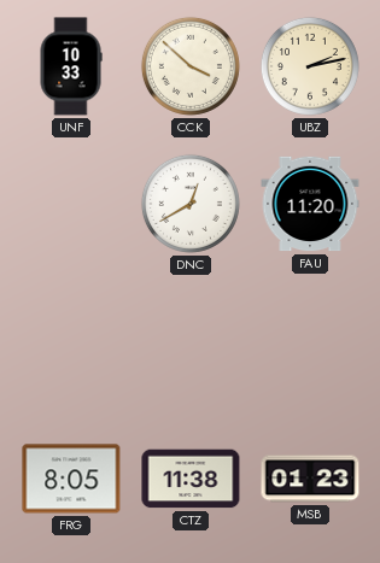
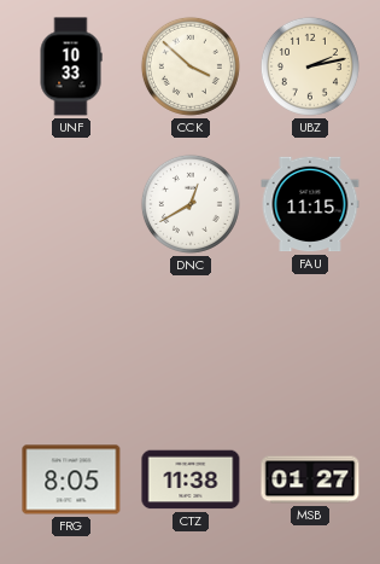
FAU: 11:20 -> 11:15
MSB: 01:23 -> 01:27
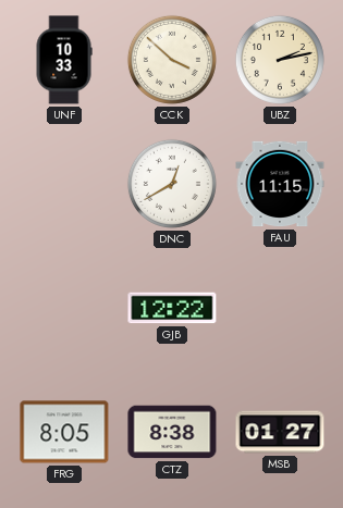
GJB: none -> 12:22
CTZ: 11:38 -> 8:38
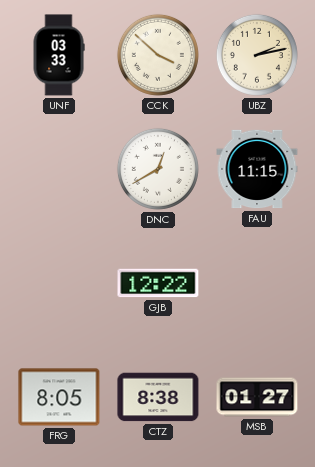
UNF: 10:33 -> 03:33
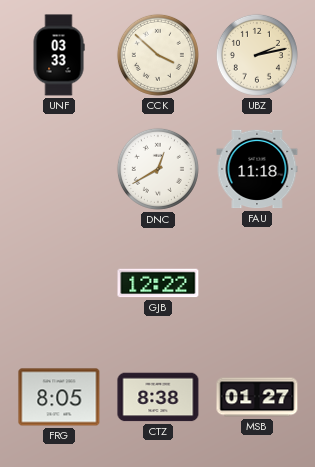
FAU: 11:15 -> 11:18
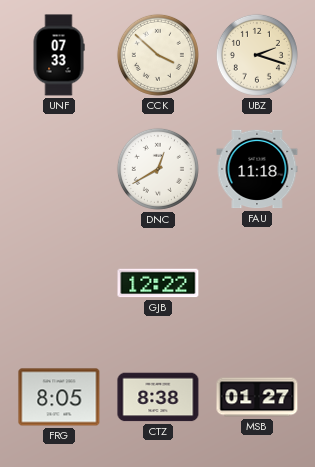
UNF: 03:33 -> 07:33
UBZ: 2:13 -> 2:18
